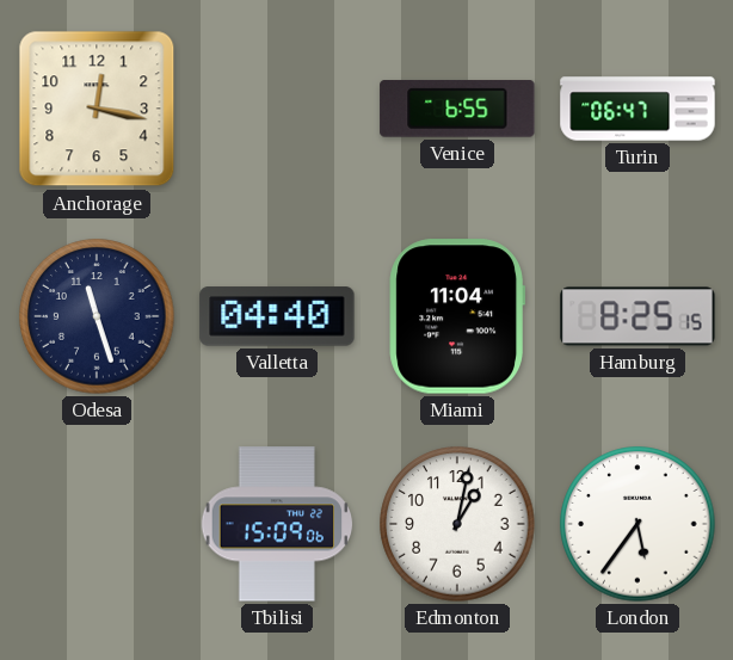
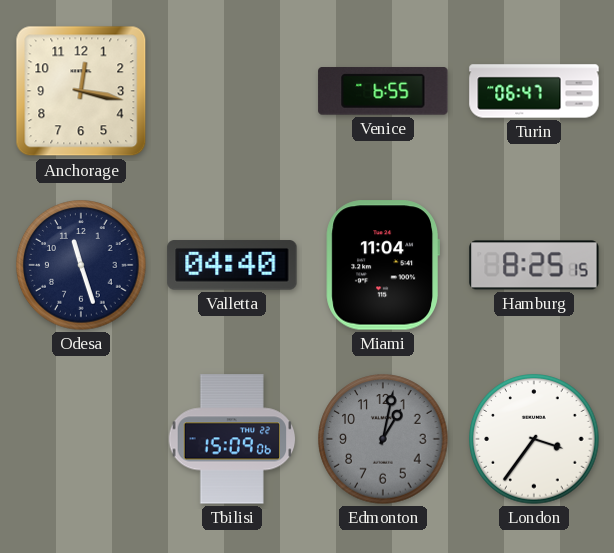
Edmonton dial: white -> grey
London: 5:36 -> 3:36
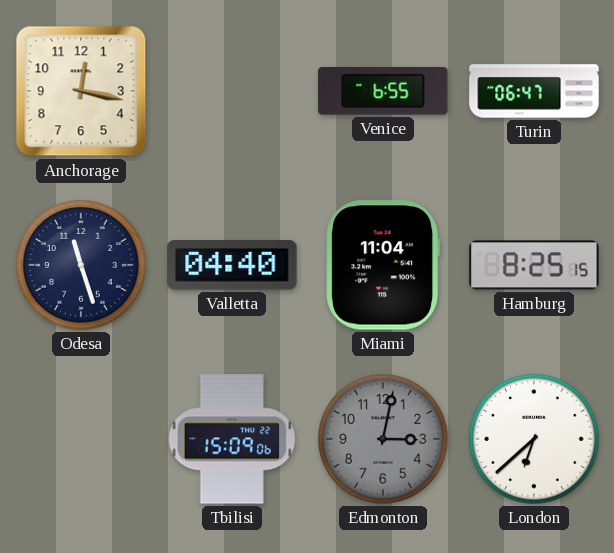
Edmonton: 1:02 -> 3:02
London: 3:36 -> 6:38
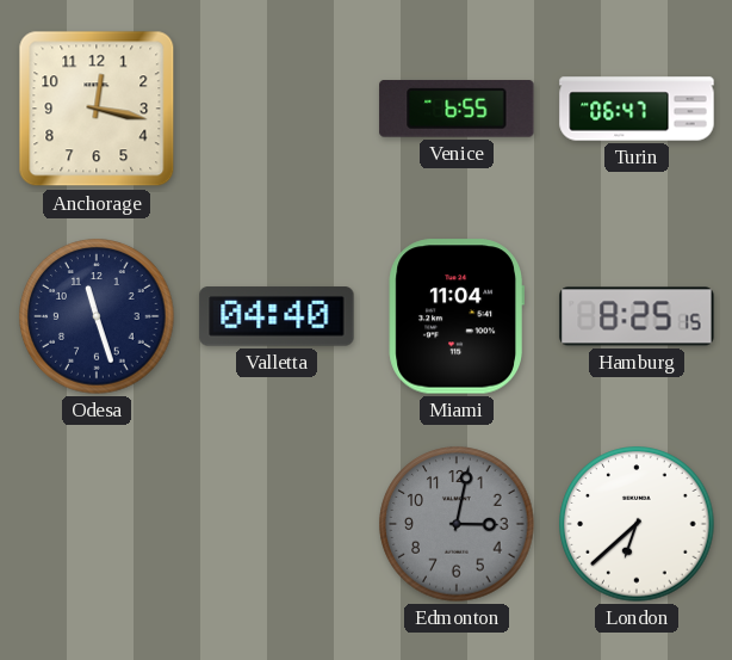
Tbilisi: 15:09 -> none
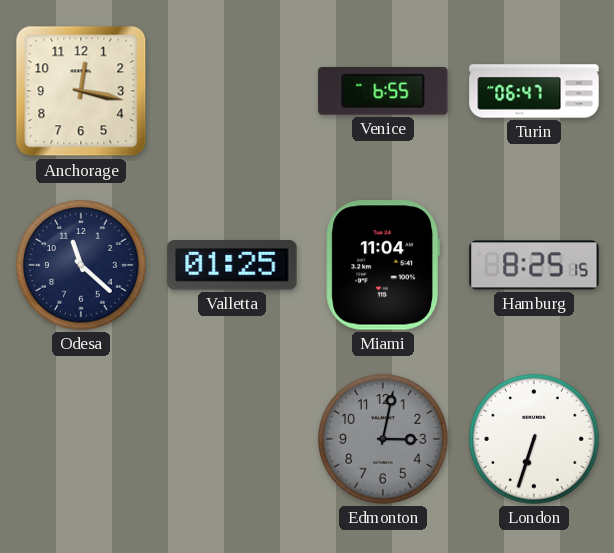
Odesa: 11:27 -> 11:22
Valletta: 04:40 -> 01:25
London: 6:38 -> 6:33
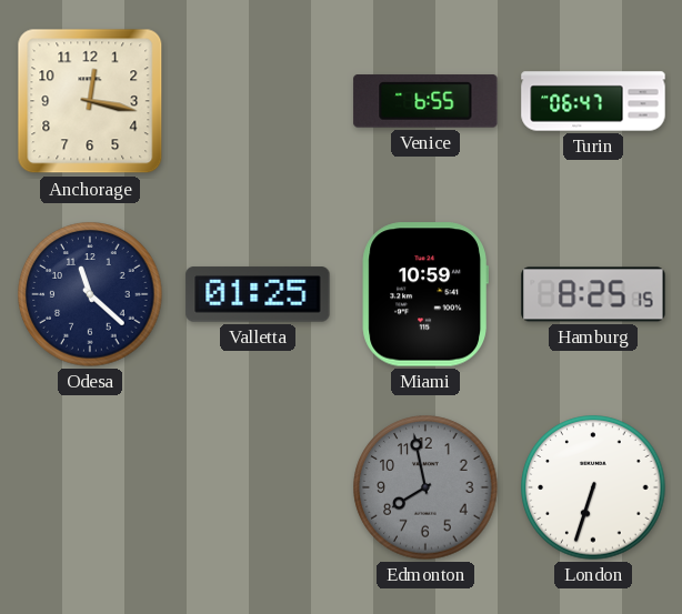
Miami: 11:04 -> 10:59
Edmonton: 3:02 -> 7:58
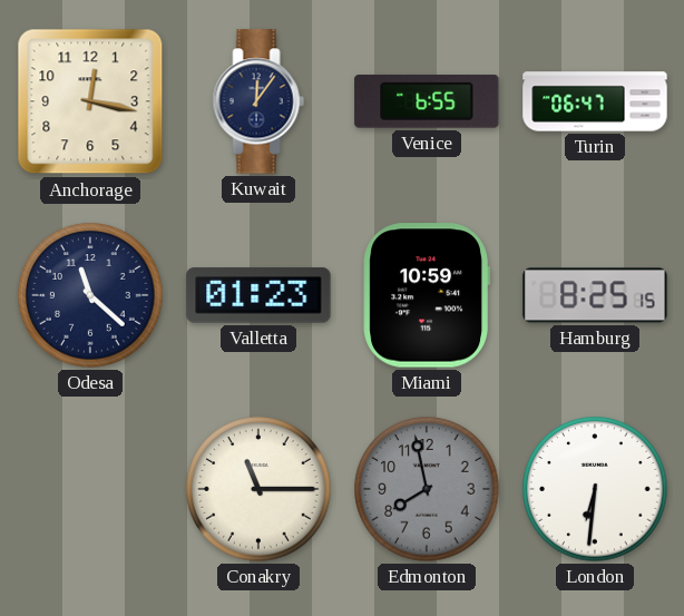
Kuwait: none -> 12:06
Valletta: 01:25 -> 01:23
Conakry: none -> 11:15
London: 6:33 -> 6:31
